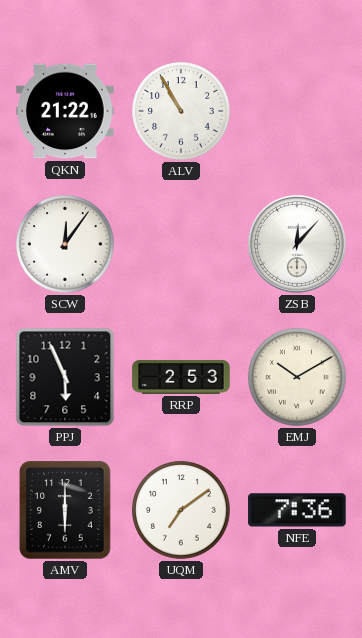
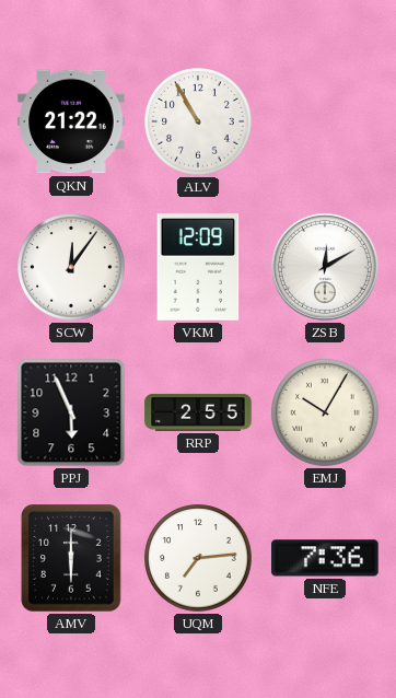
VKM: none -> 12:09
ZSB: 12:07 -> 12:10
RRP: 2:53 -> 2:55
EMJ: 10:10 -> 10:05
UQM: 7:09 -> 7:14
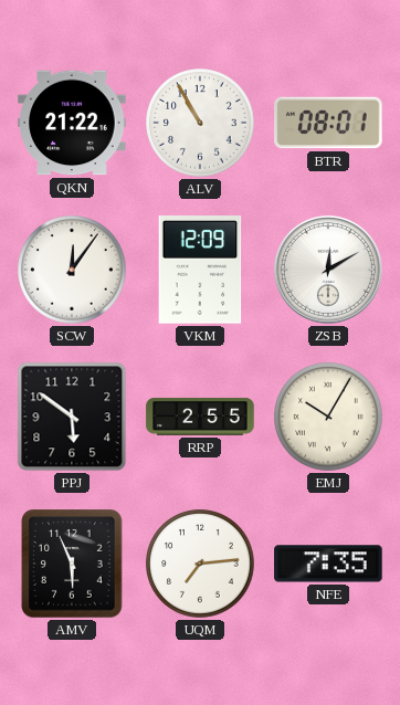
BTR: none -> 08:01
PPJ: 5:56 -> 5:51
AMV: 6:00 -> 5:56
NFE: 7:36 -> 7:35
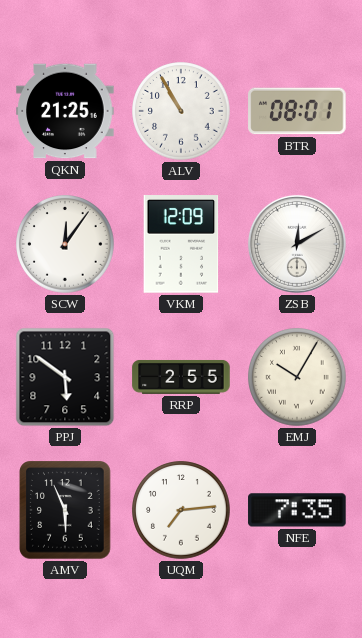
QKN: 21:22 -> 21:25
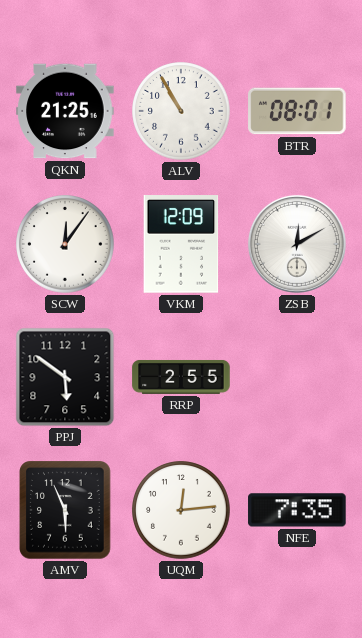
EMJ: 10:05 -> none
UQM: 7:14 -> 12:14
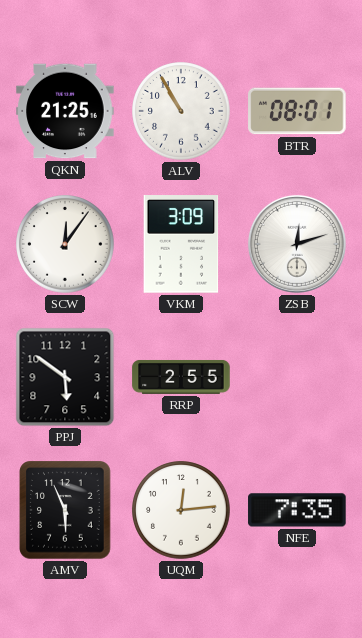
VKM: 12:09 -> 3:09
ZSB: 12:10 -> 12:12
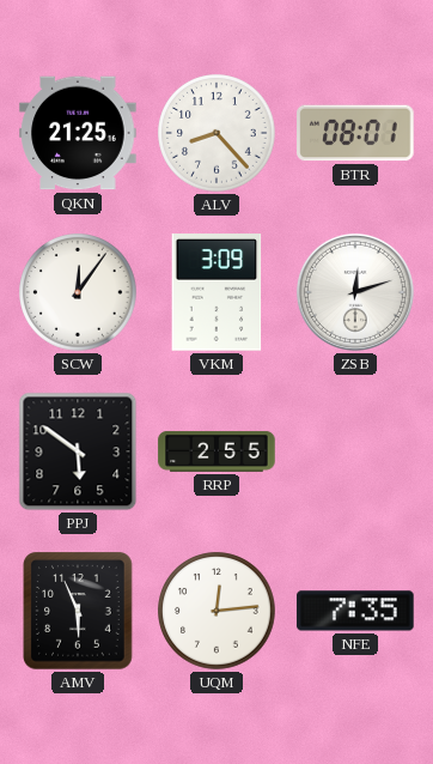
ALV: 10:55 -> 8:23
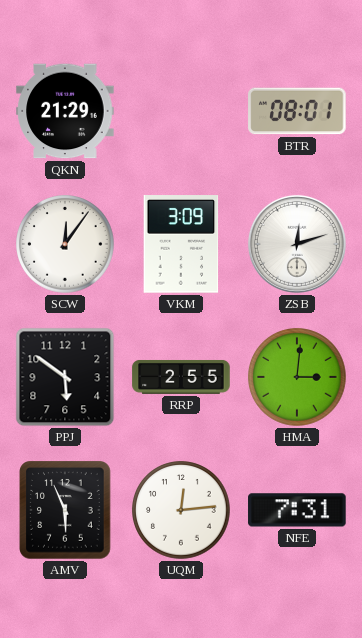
QKN: 21:25 -> 21:29
ALV: 8:23 -> none
HMA: none -> 3:01
NFE: 7:35 -> 7:31
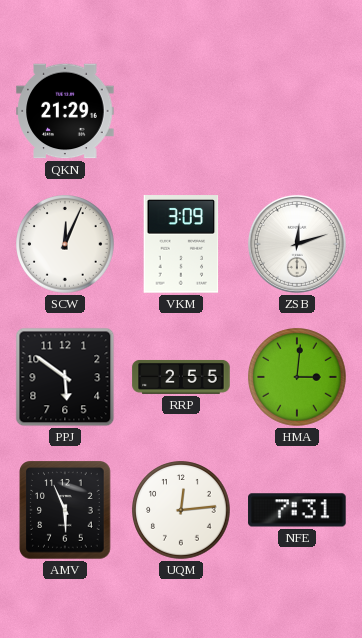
BTR: 08:01 -> none
SCW: 12:06 -> 12:04
